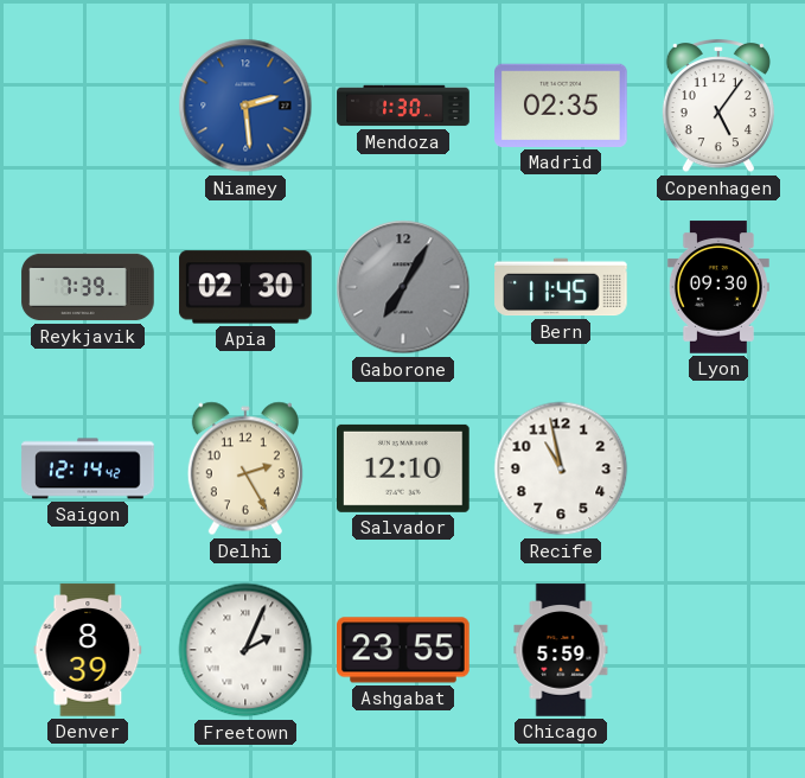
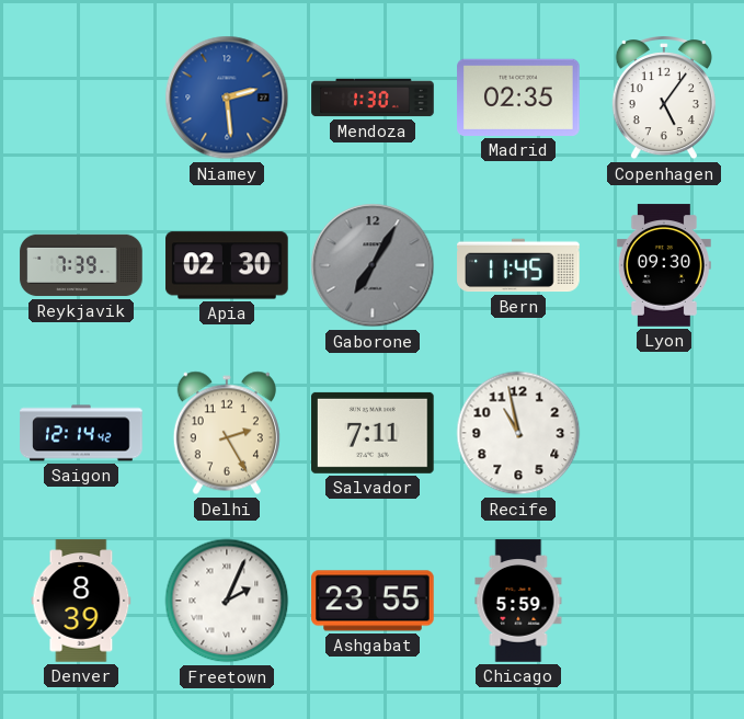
Salvador: 12:10 -> 7:11
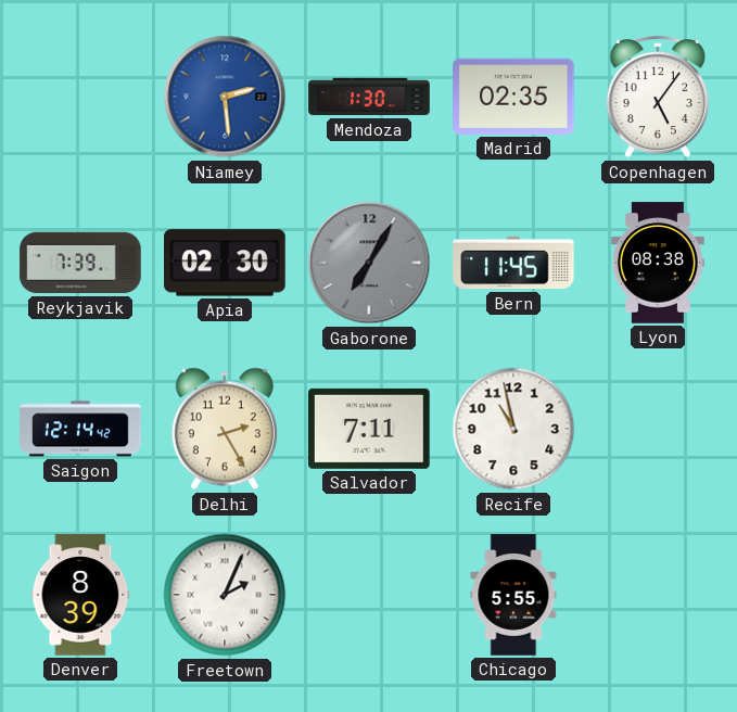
Lyon: 09:30 -> 08:38
Ashgabat: 23:55 -> none
Chicago: 5:59 -> 5:55
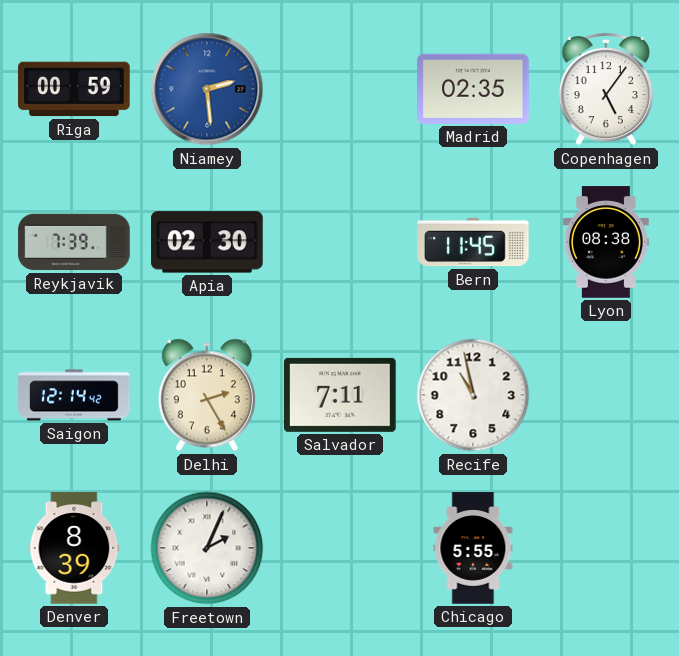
Riga: none -> 00:59
Mendoza: 1:30 -> none
Gaborone: 7:05 -> none
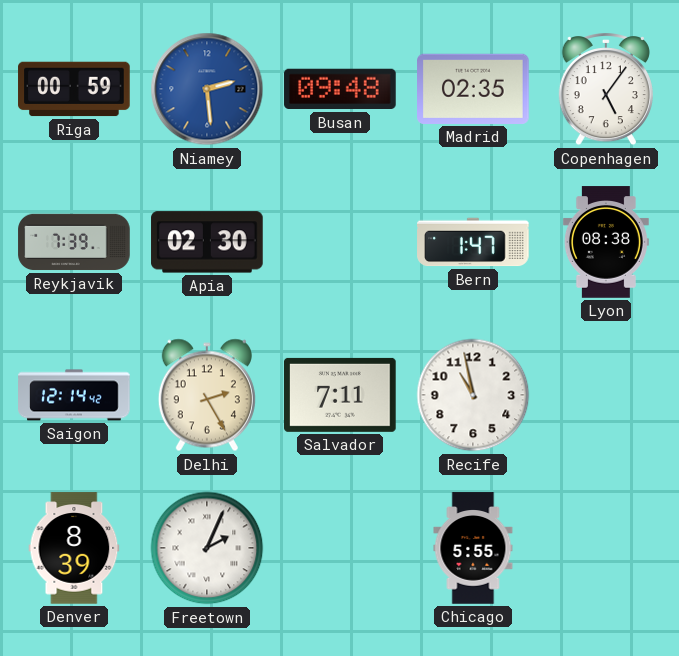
Busan: none -> 09:48
Bern: 11:45 -> 1:47
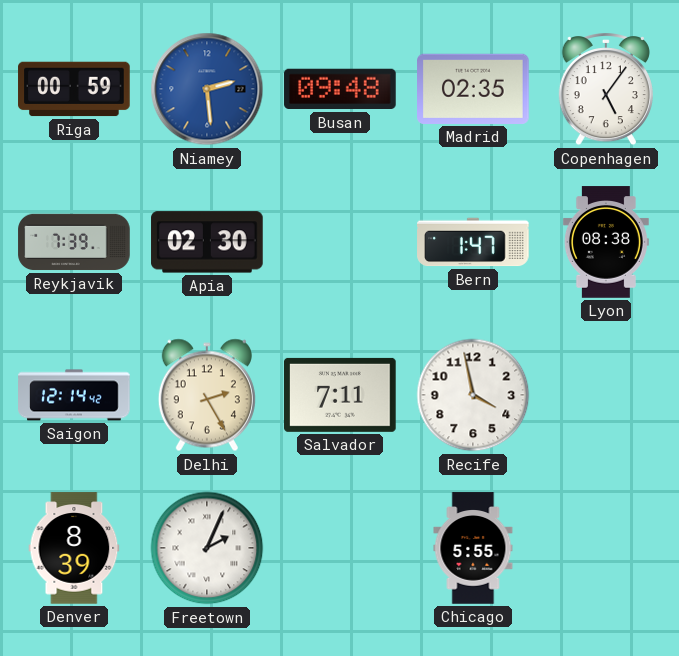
Recife: 10:58 -> 3:58
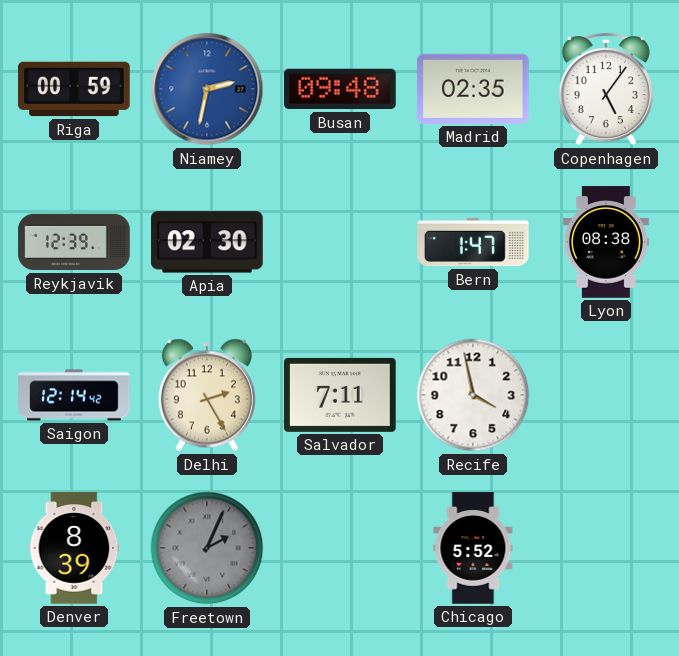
Niamey: 2:29 -> 2:32
Reykjavik: 7:39 -> 12:39
Freetown dial: white -> grey
Chicago: 5:55 -> 5:52
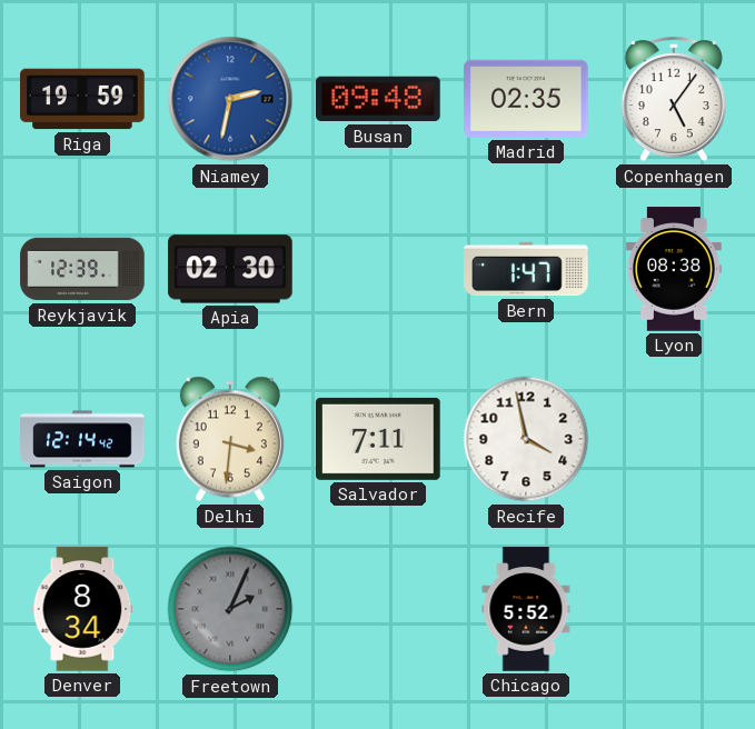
Riga: 00:59 -> 19:59
Delhi: 2:25 -> 3:31
Denver: 8:39 -> 8:34
